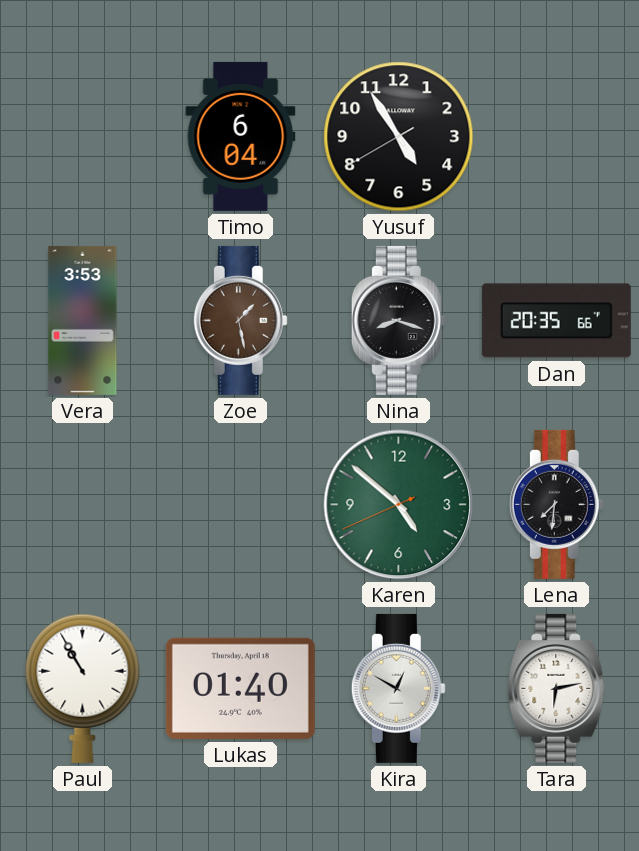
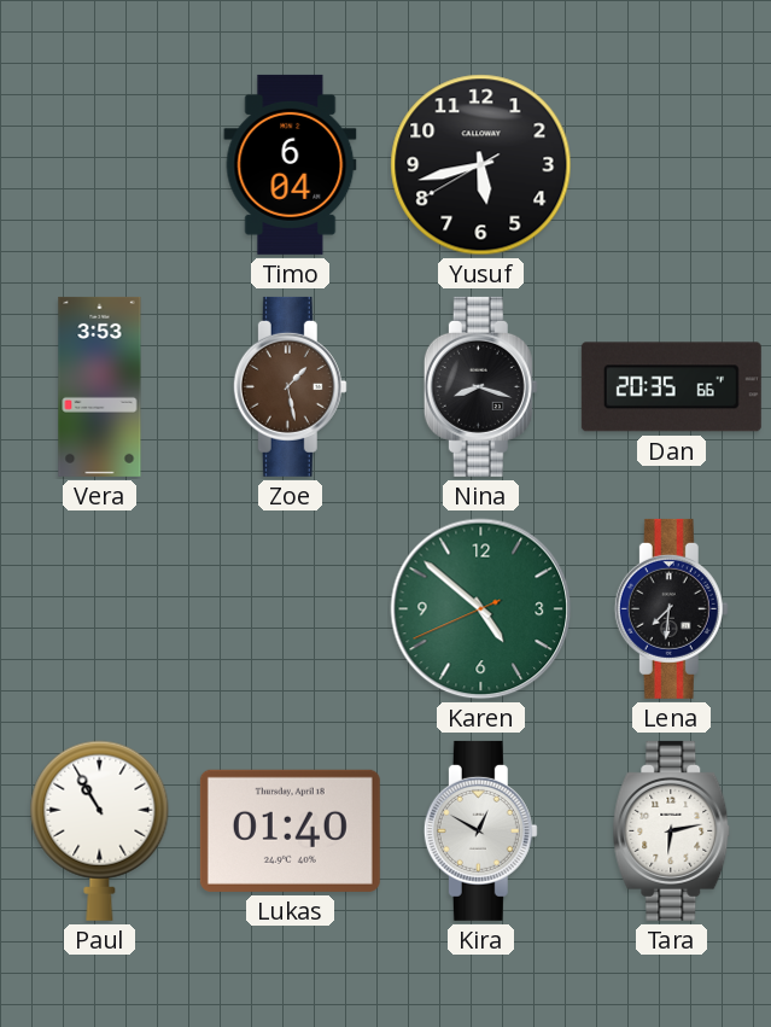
Yusuf: 4:54 -> 5:42
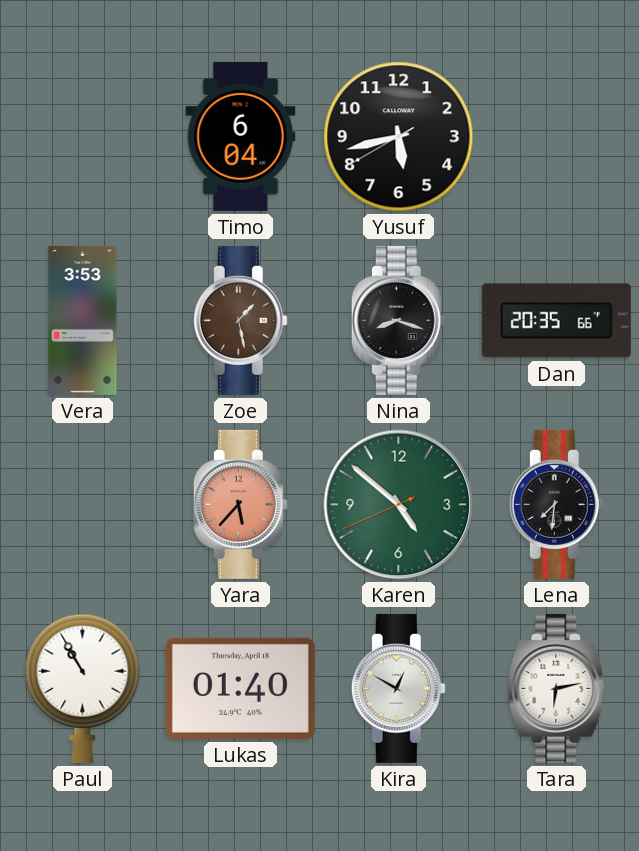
Yara: none -> 5:37
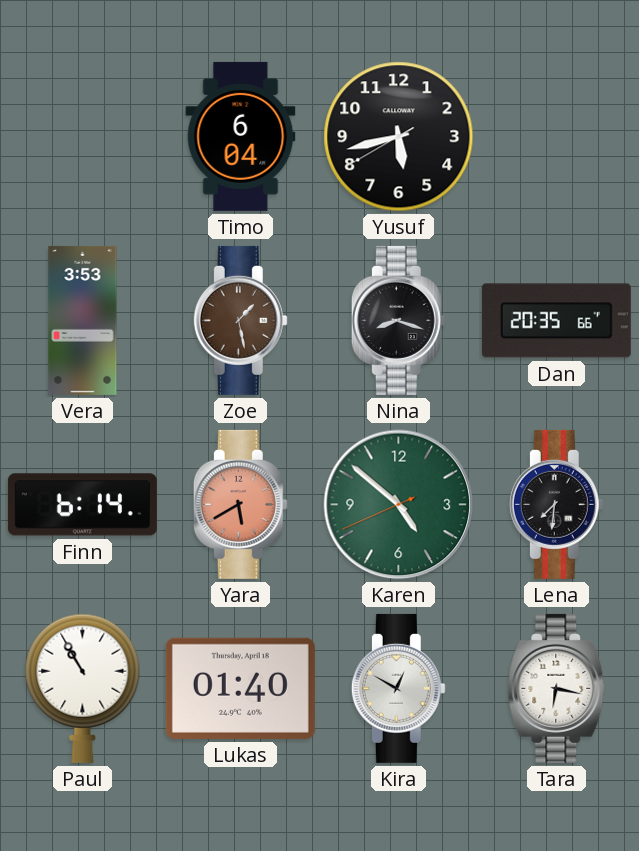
Finn: none -> 6:14
Yara: 5:37 -> 5:40
Tara: 6:13 -> 6:17
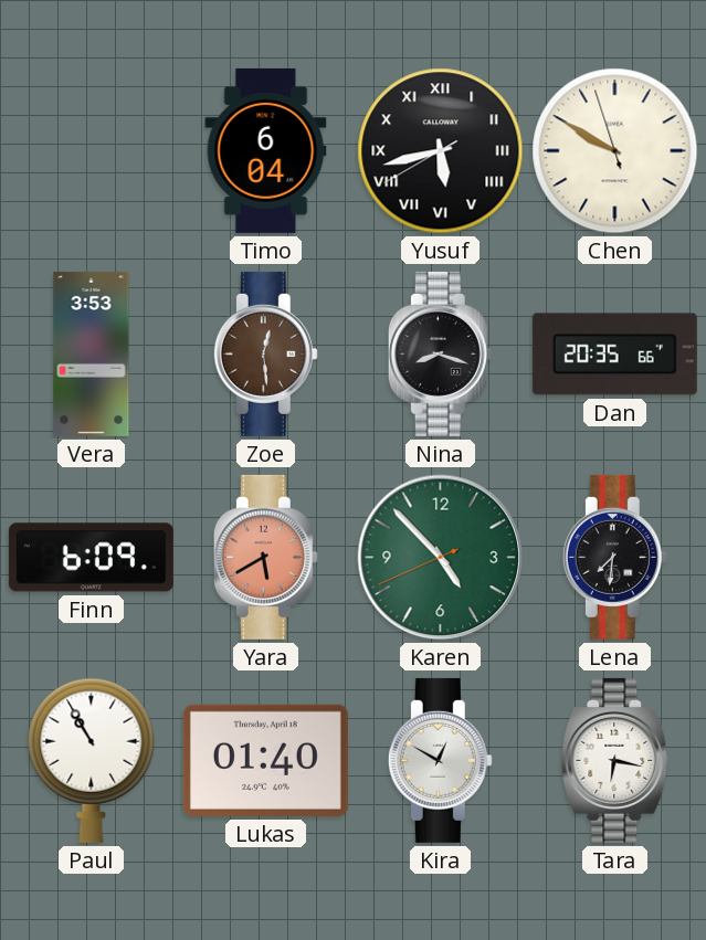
Yusuf numerals: Arabic -> Roman
Chen: none -> 9:49
Zoe: 1:28 -> 12:29
Finn: 6:14 -> 6:09
Karen: 4:51 -> 4:52
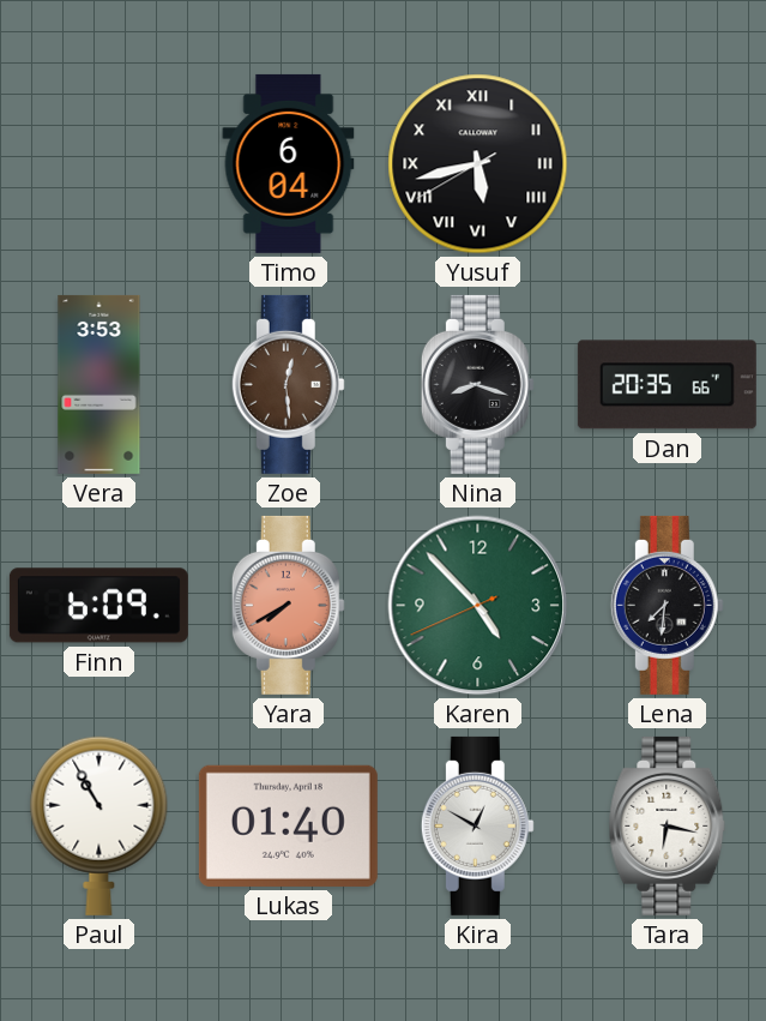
Chen: 9:49 -> none
Yara: 5:40 -> 7:40
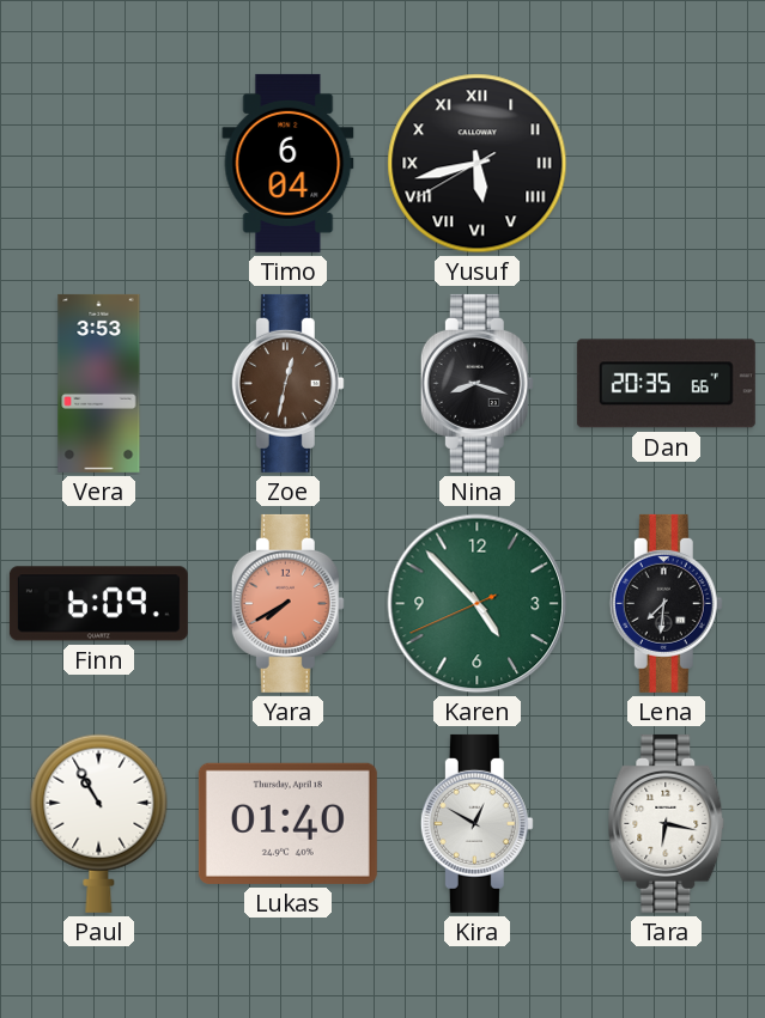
Zoe: 12:29 -> 12:32
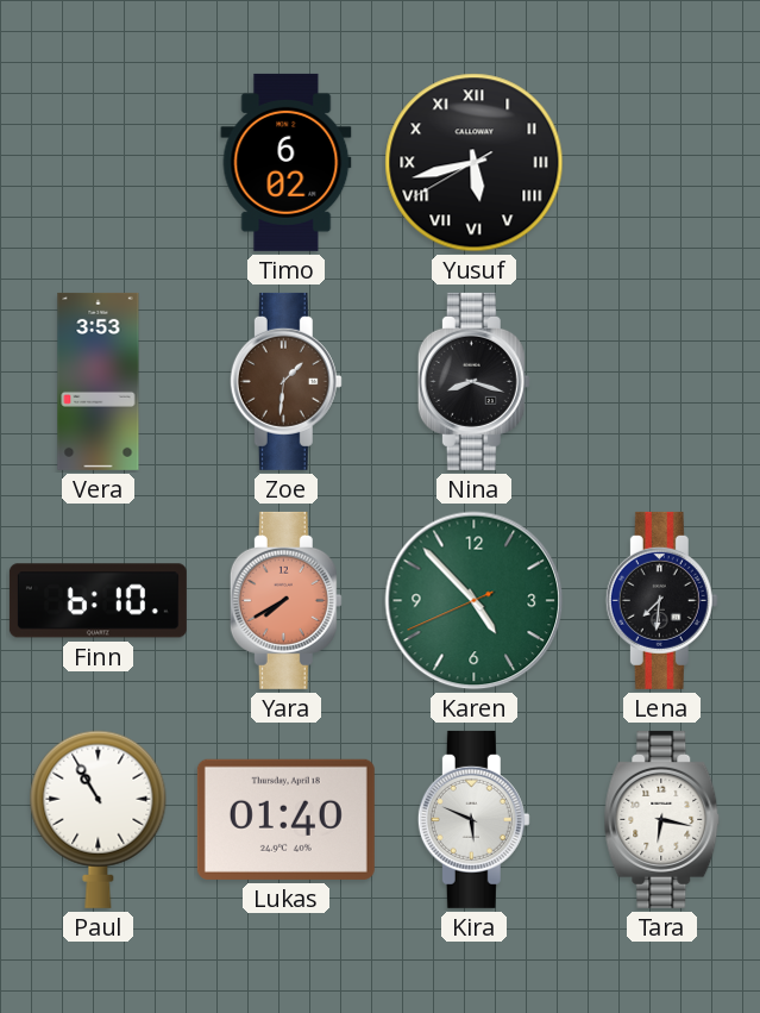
Timo: 6:04 -> 6:02
Zoe: 12:32 -> 1:31
Dan: 20:35 -> none
Finn: 6:09 -> 6:10
Kira: 12:50 -> 5:49
